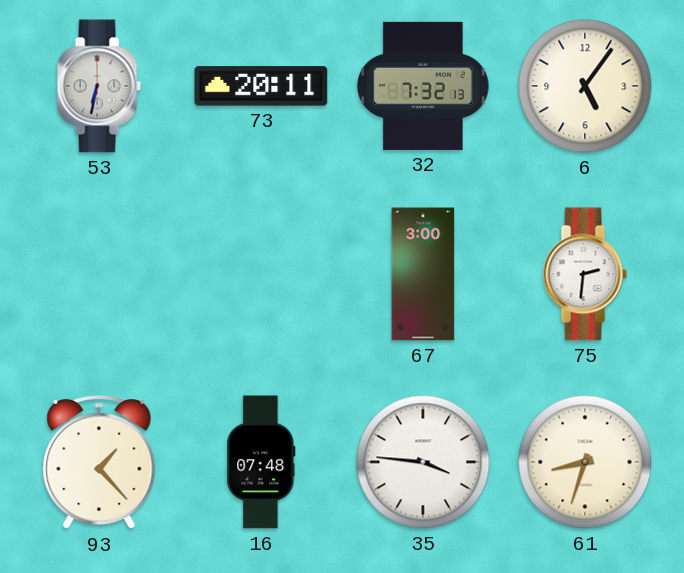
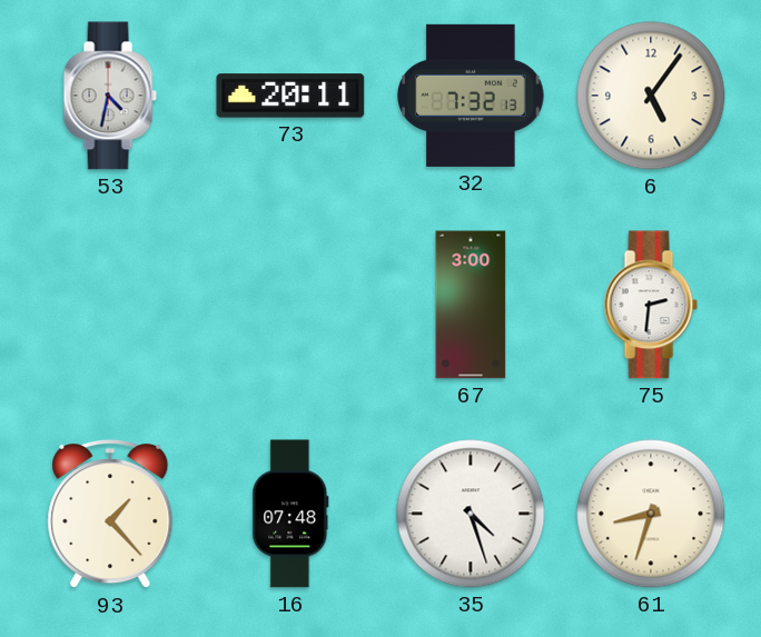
53: 6:32 -> 4:32
35: 3:46 -> 4:27
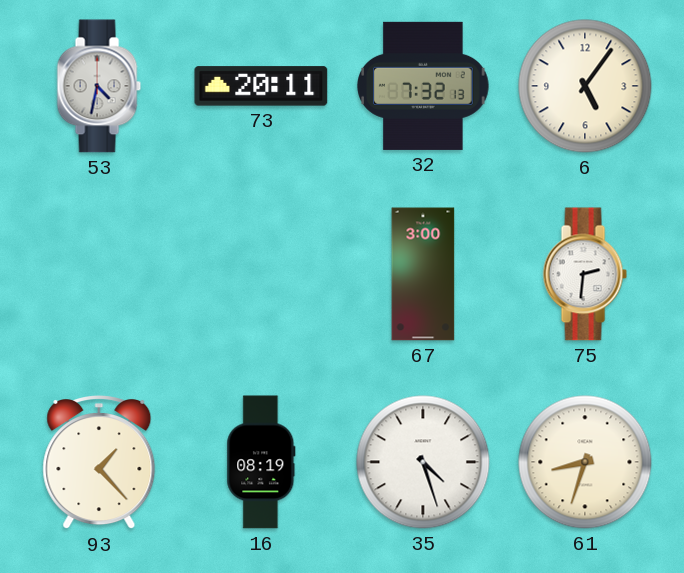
16: 07:48 -> 08:19
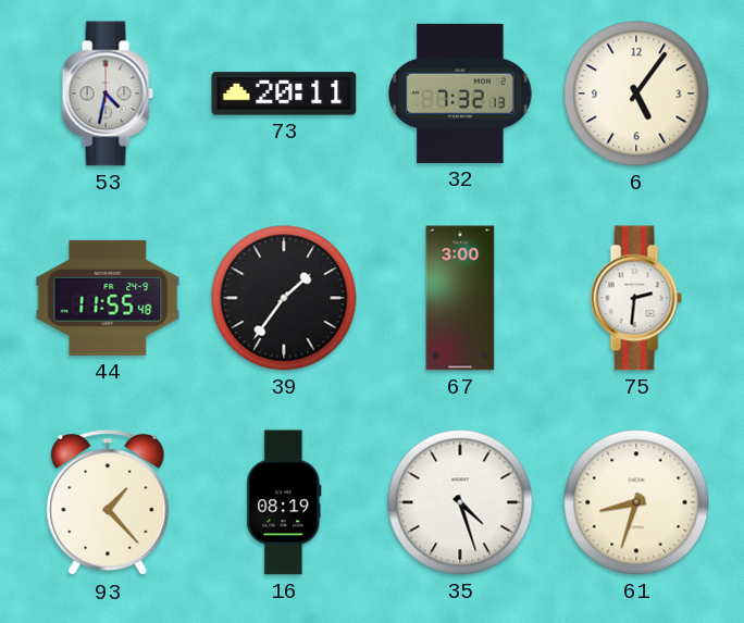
44: none -> 11:55
39: none -> 1:36
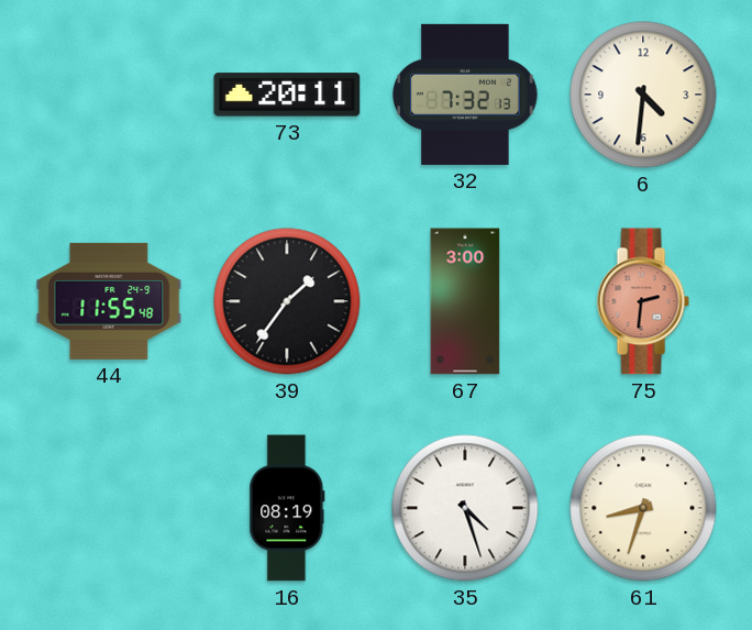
53: 4:32 -> none
6: 5:06 -> 4:31
75 dial: white -> salmon
93: 1:23 -> none
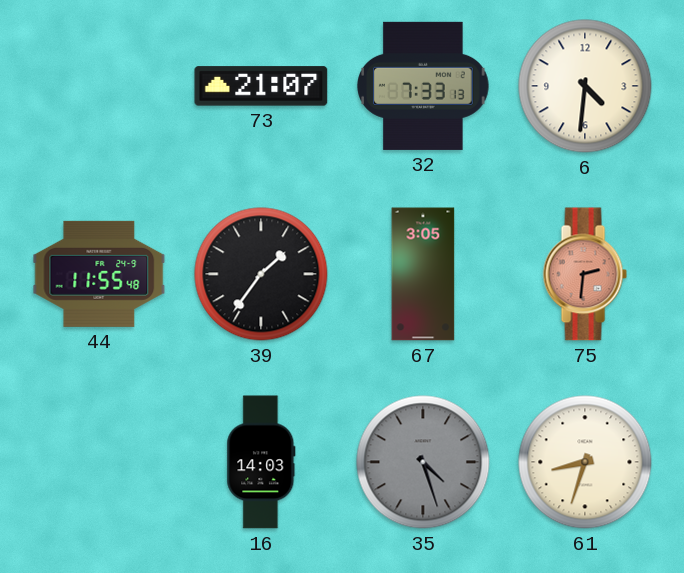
73: 20:11 -> 21:07
32: 7:32 -> 7:33
67: 3:00 -> 3:05
16: 08:19 -> 14:03
35 dial: white -> grey
